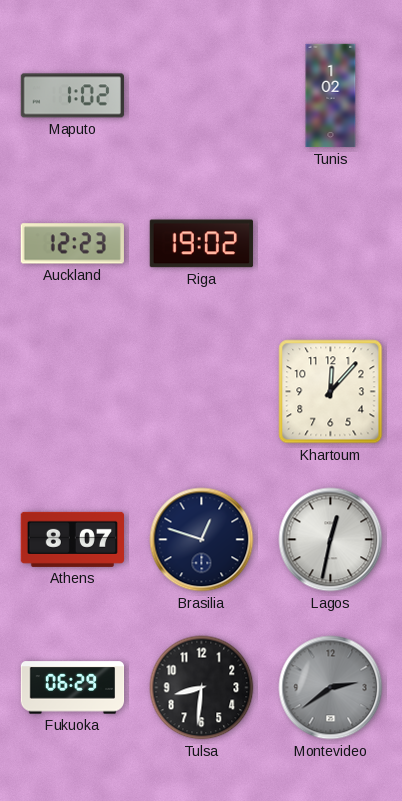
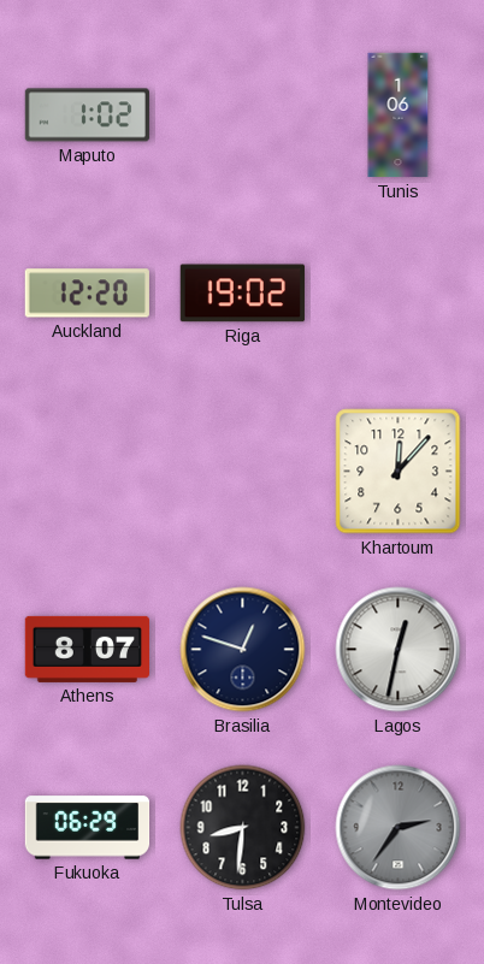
Tunis: 1:02 -> 1:06
Auckland: 12:23 -> 12:20
Montevideo: 2:39 -> 2:36
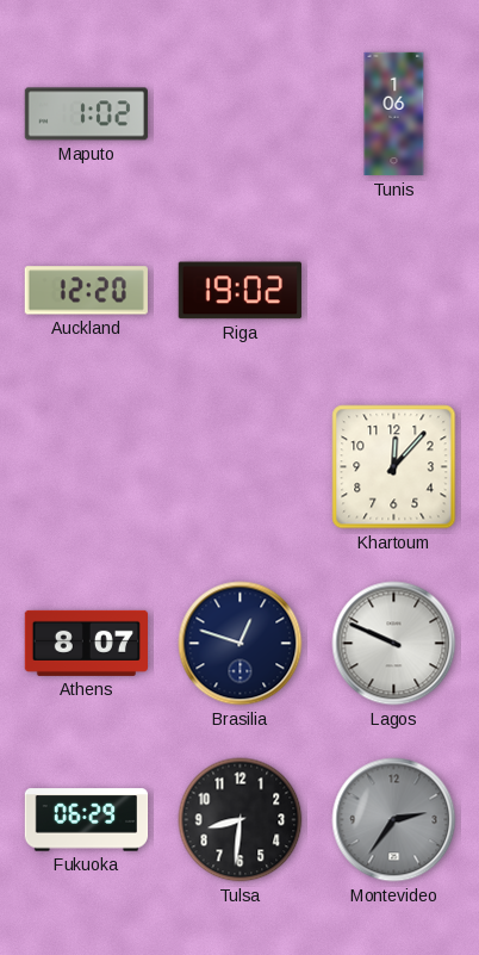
Lagos: 12:32 -> 9:49
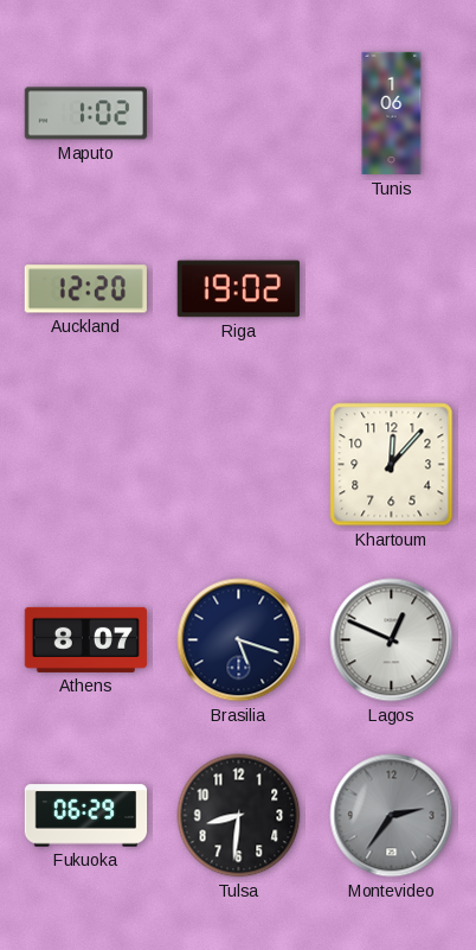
Brasilia: 12:48 -> 5:18
Lagos: 9:49 -> 12:49
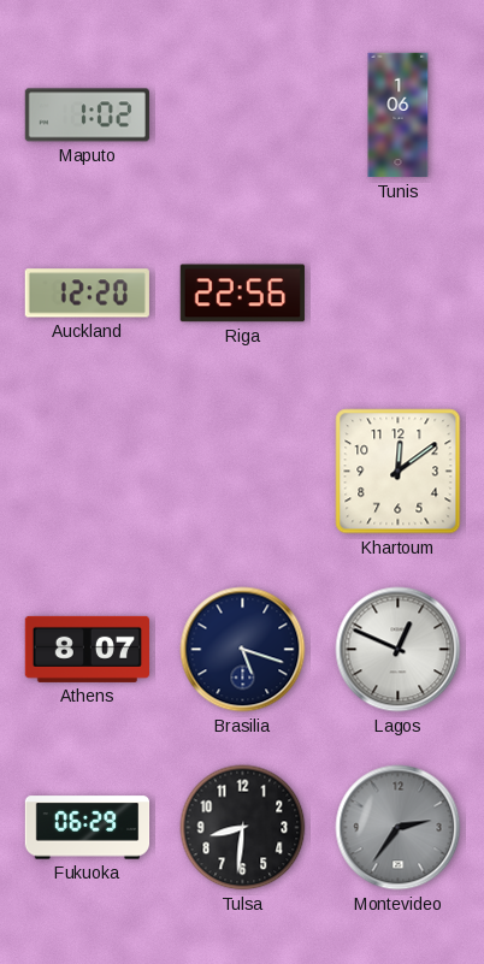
Riga: 19:02 -> 22:56
Khartoum: 12:07 -> 12:09
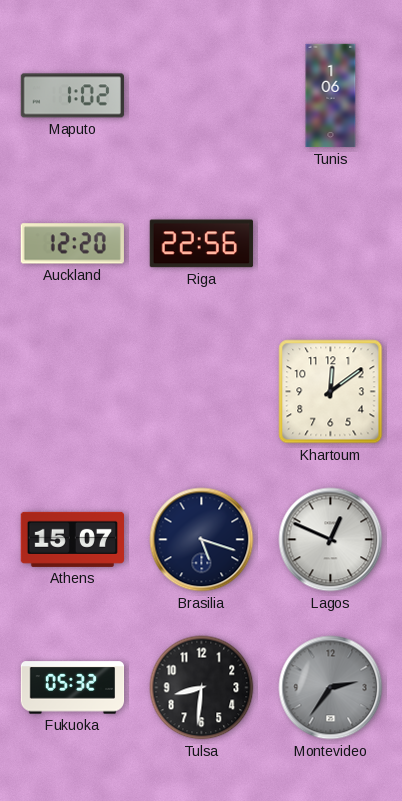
Athens: 8:07 -> 15:07
Fukuoka: 06:29 -> 05:32
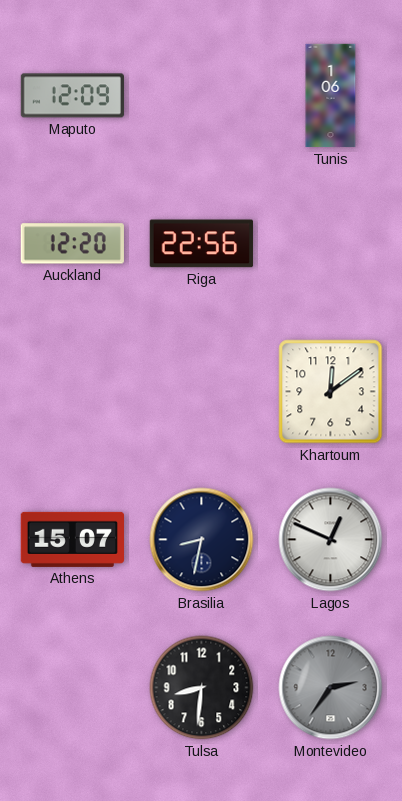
Maputo: 1:02 -> 12:09
Brasilia: 5:18 -> 8:32
Fukuoka: 05:32 -> none
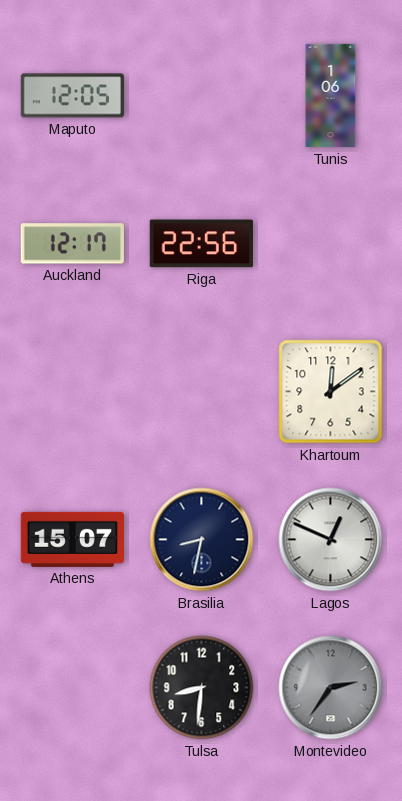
Maputo: 12:09 -> 12:05
Auckland: 12:20 -> 12:17
